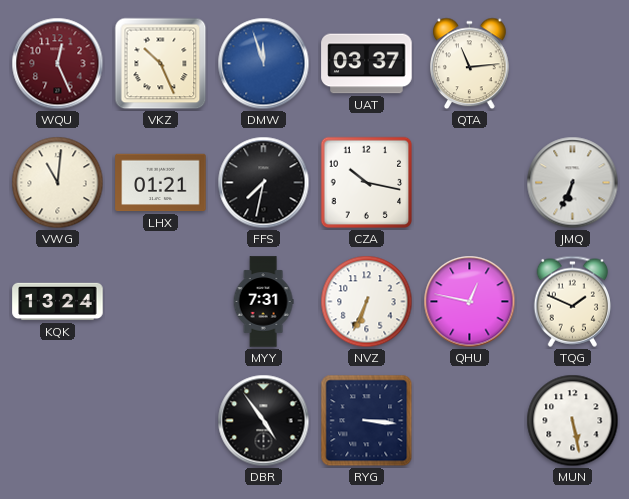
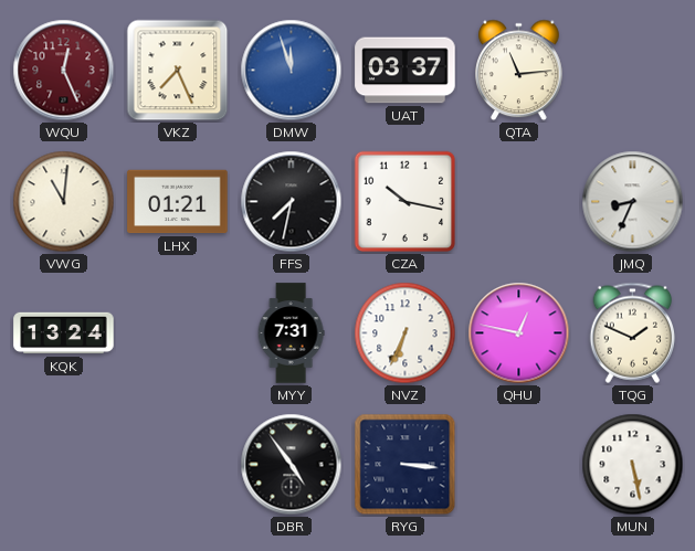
VKZ: 10:26 -> 7:26
JMQ: 6:34 -> 8:34
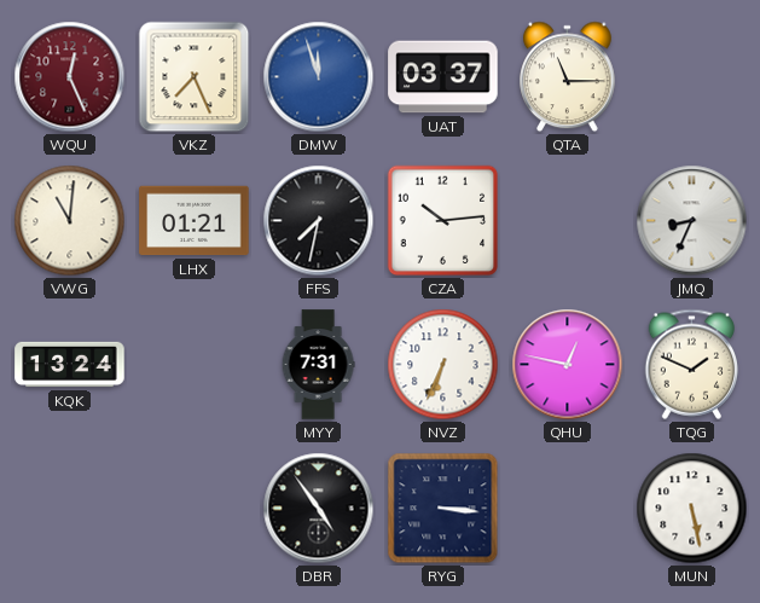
QTA: 11:14 -> 11:15
CZA: 10:17 -> 10:14
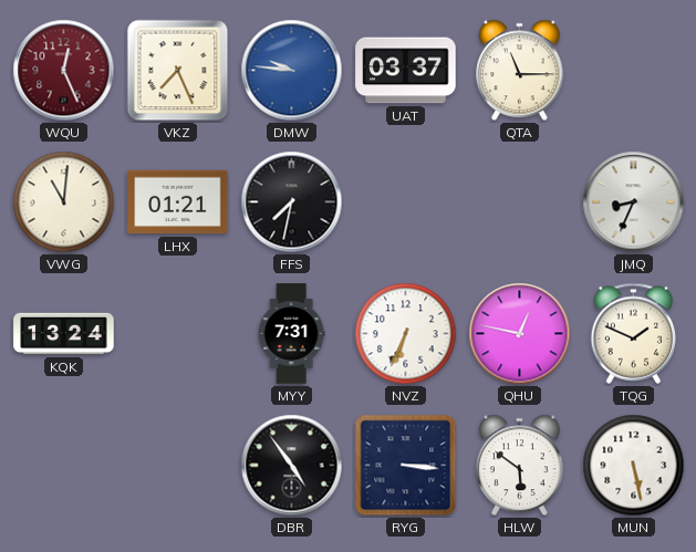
DMW: 11:57 -> 9:46
CZA: 10:14 -> none
HLW: none -> 5:51
